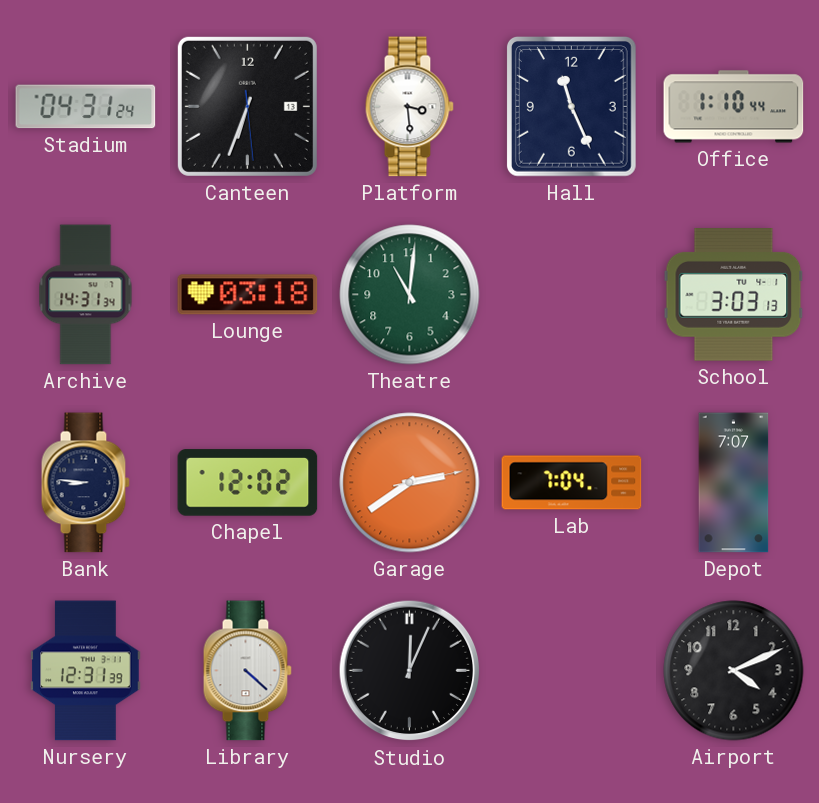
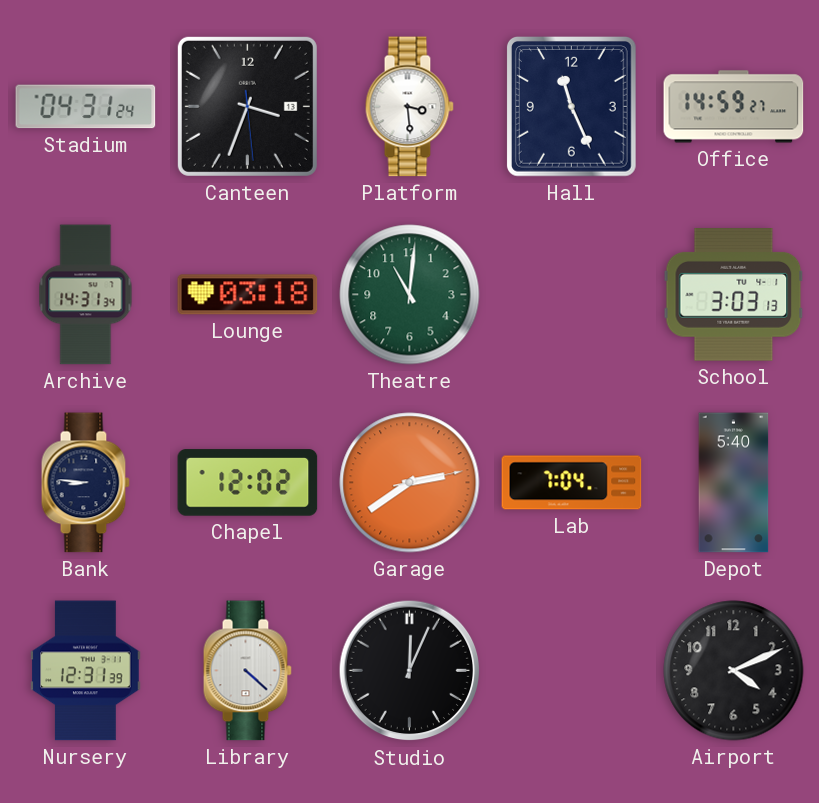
Canteen: 6:33 -> 3:33
Office: 1:10 -> 14:59
Depot: 7:07 -> 5:40
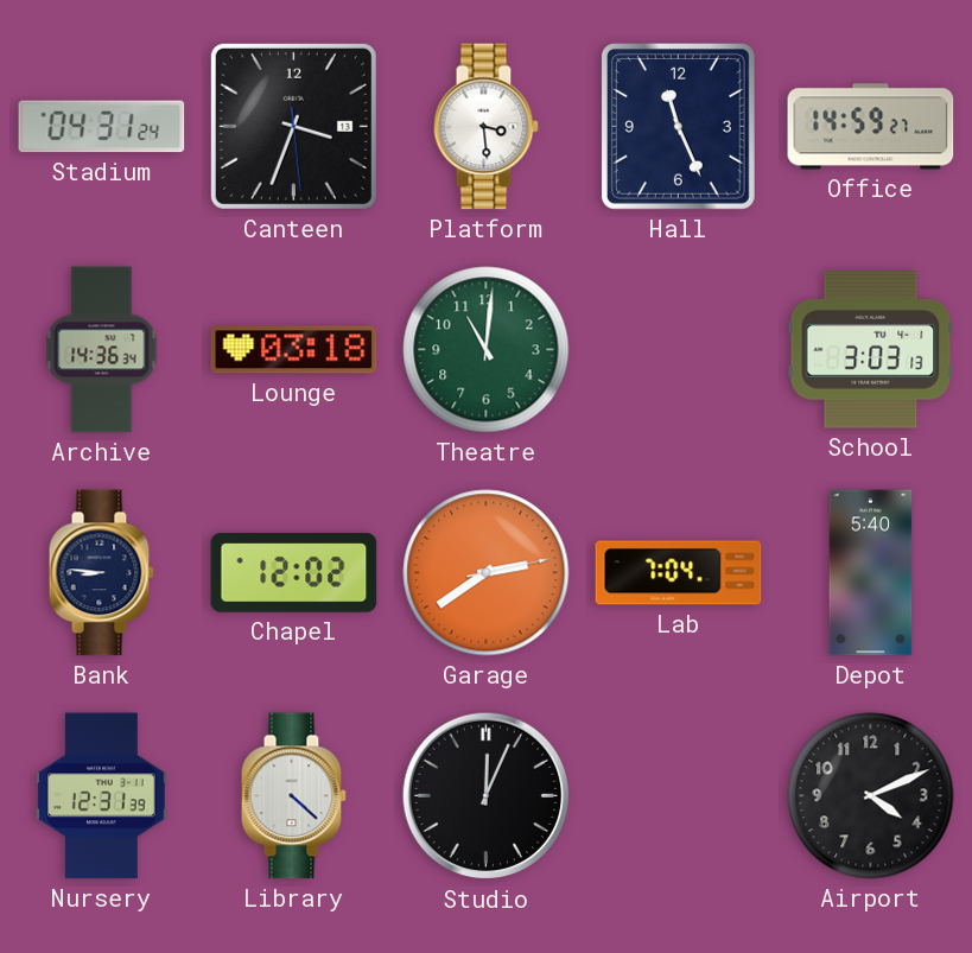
Archive: 14:31 -> 14:36
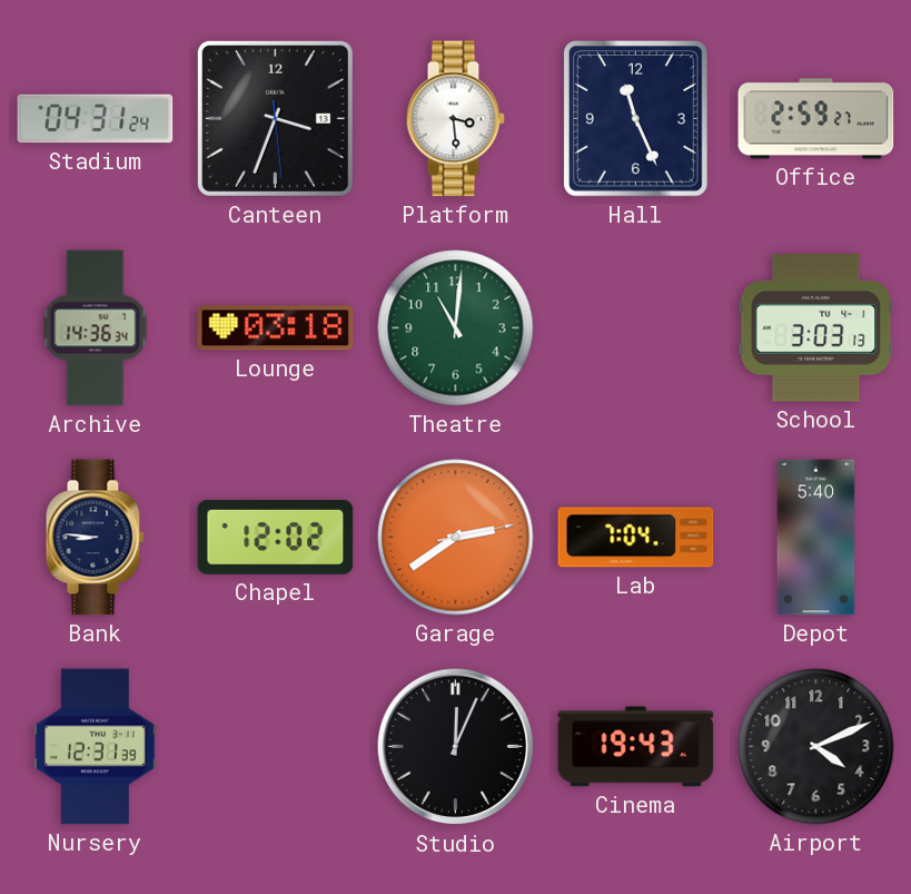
Office: 14:59 -> 2:59
Library: 4:22 -> none
Cinema: none -> 19:43
